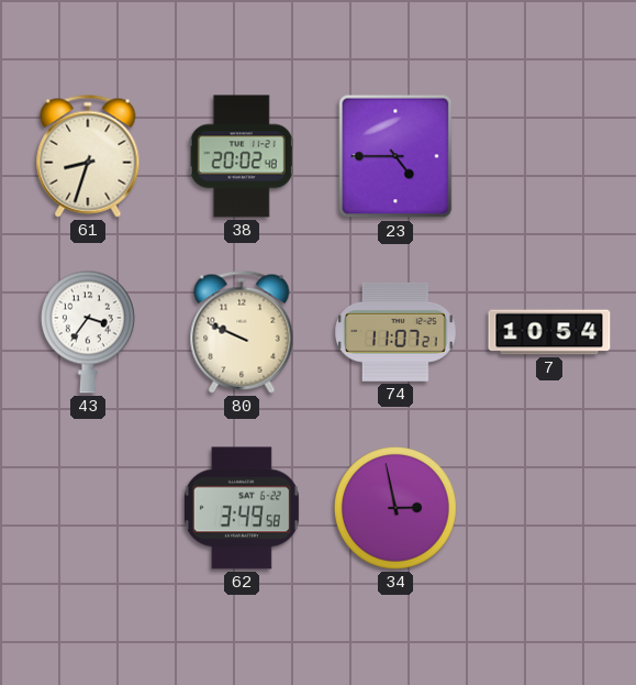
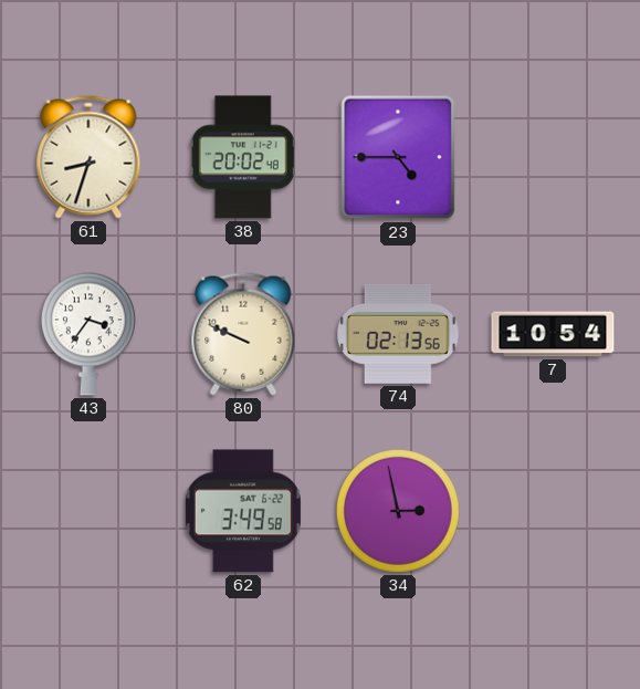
74: 11:07 -> 02:13
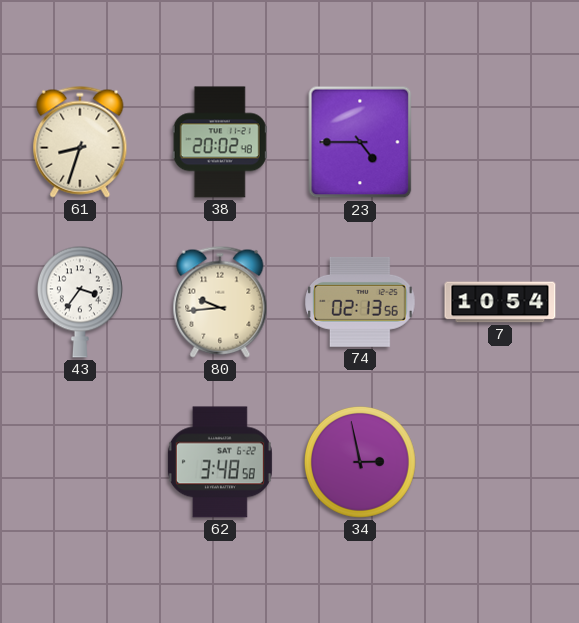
80: 9:49 -> 9:44
62: 3:49 -> 3:48
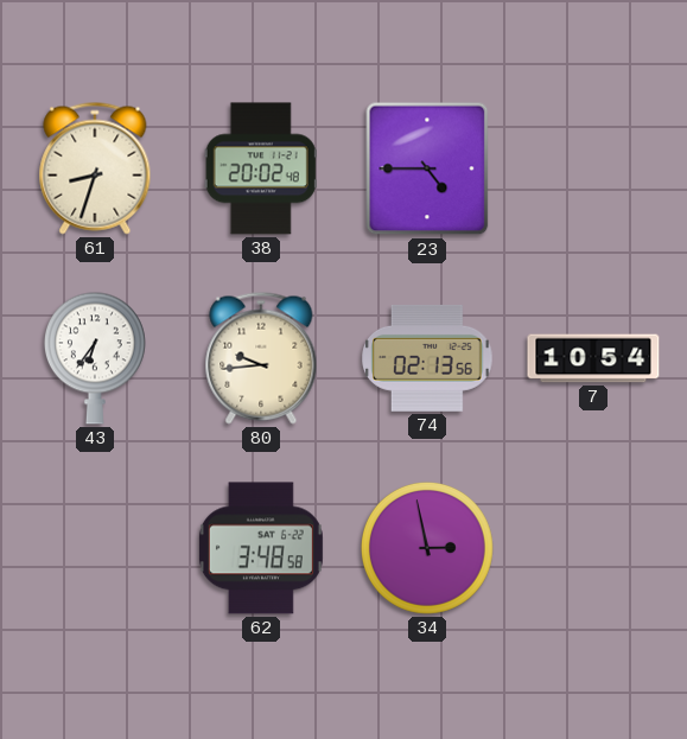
43: 3:36 -> 6:36
